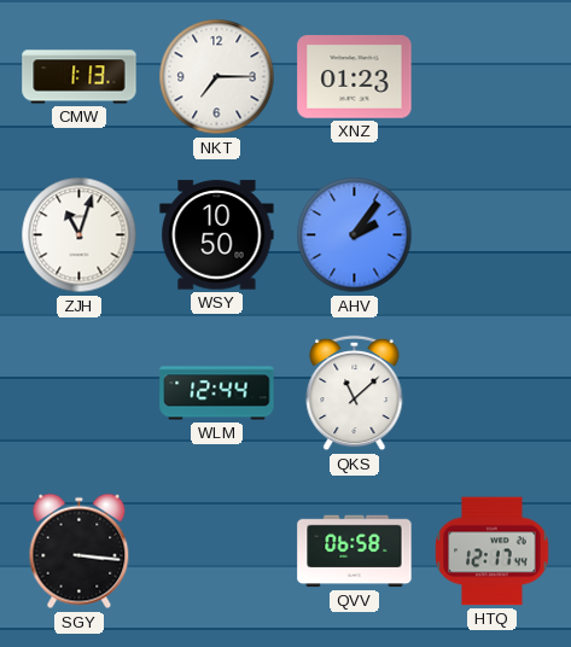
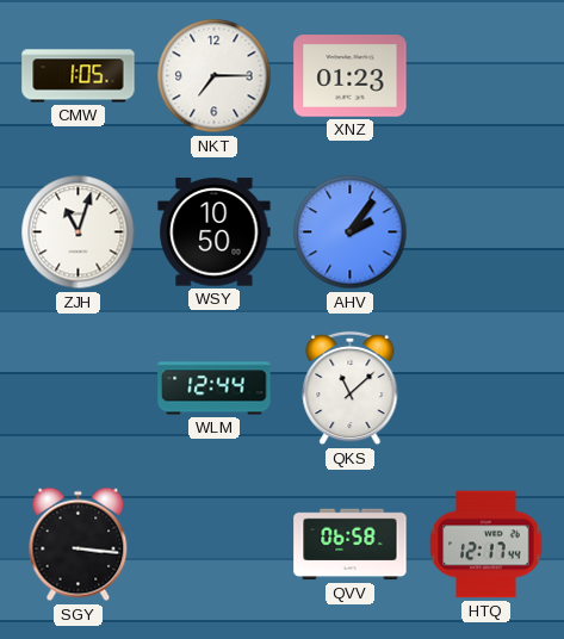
CMW: 1:13 -> 1:05
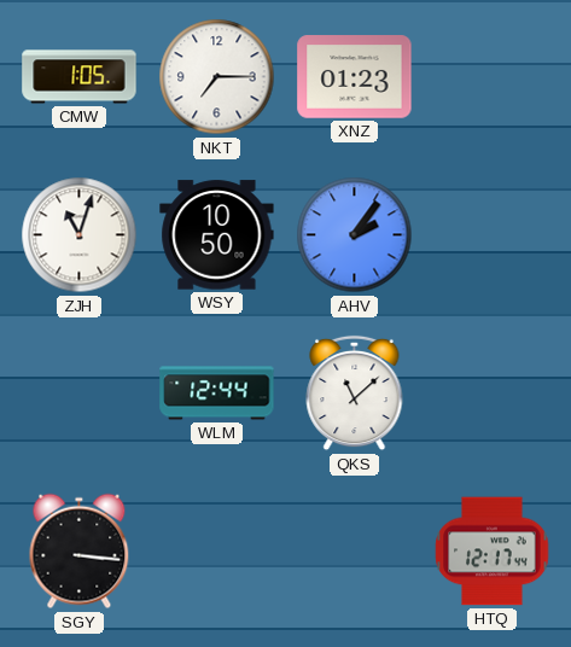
QVV: 06:58 -> none
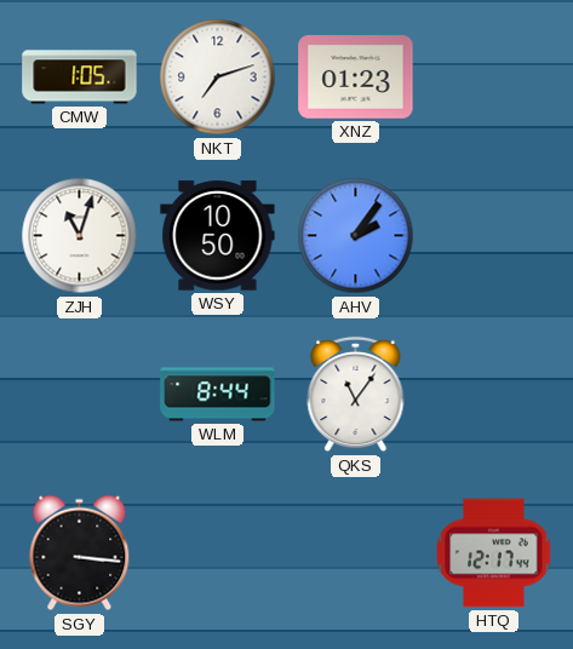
NKT: 7:15 -> 7:12
WLM: 12:44 -> 8:44
QKS: 11:08 -> 11:06
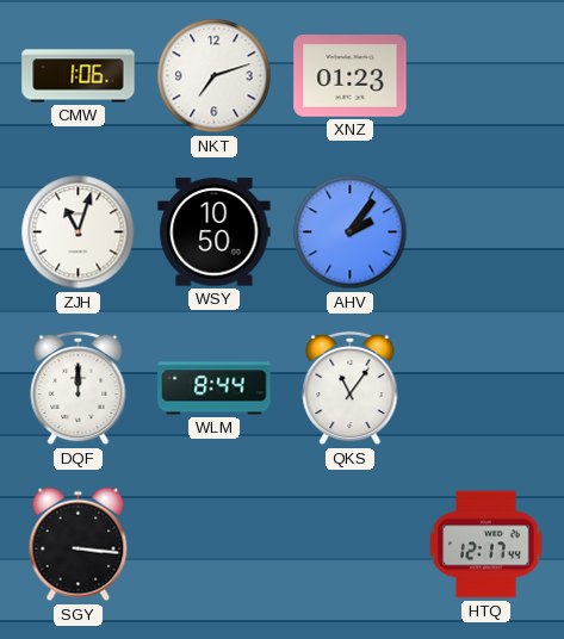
CMW: 1:05 -> 1:06
DQF: none -> 12:00
